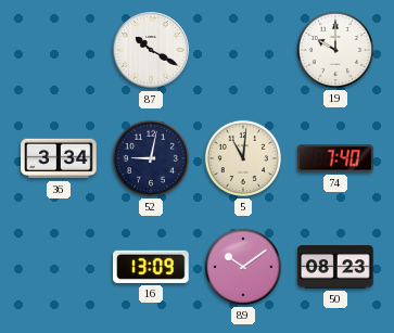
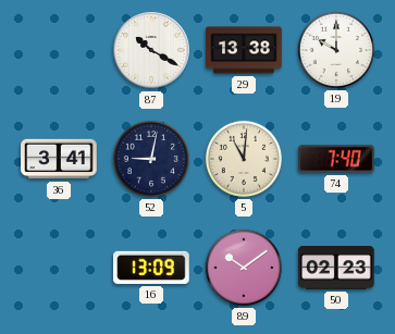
29: none -> 13:38
36: 3:34 -> 3:41
50: 08:23 -> 02:23
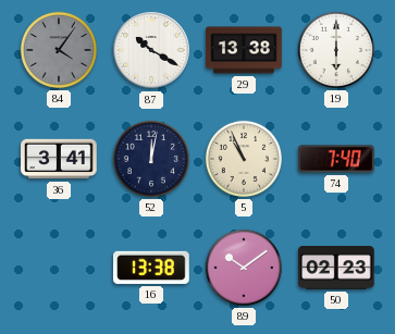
84: none -> 4:06
19: 10:00 -> 6:00
52: 9:02 -> 12:02
5: 11:01 -> 10:56
16: 13:09 -> 13:38
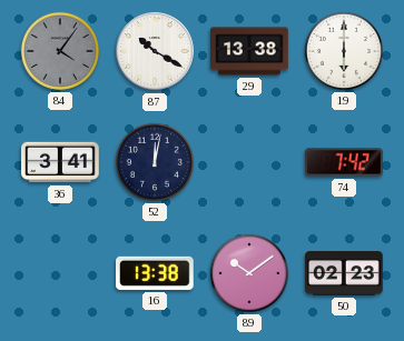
5: 10:56 -> none
74: 7:40 -> 7:42
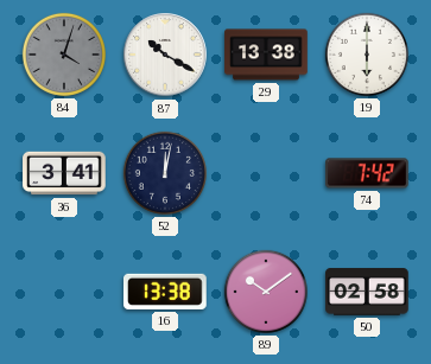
84: 4:06 -> 4:03
50: 02:23 -> 02:58
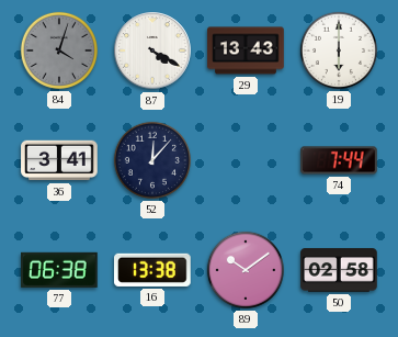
87: 10:20 -> 4:20
29: 13:38 -> 13:43
52: 12:02 -> 12:07
74: 7:42 -> 7:44
77: none -> 06:38
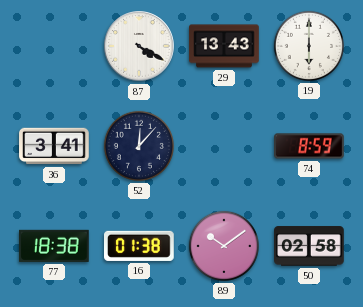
84: 4:03 -> none
74: 7:44 -> 8:59
77: 06:38 -> 18:38
16: 13:38 -> 01:38
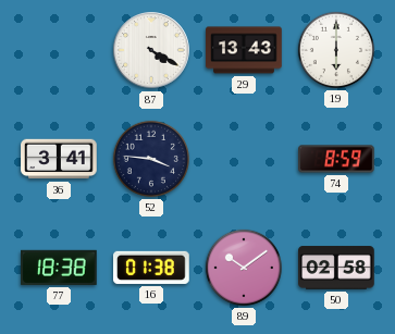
52: 12:07 -> 3:46
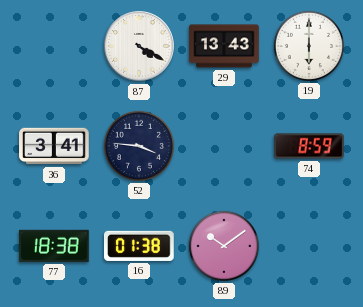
50: 02:58 -> none
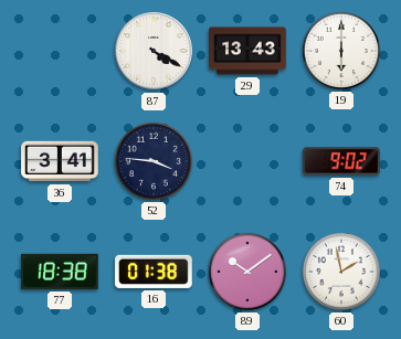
74: 8:59 -> 9:02
60: none -> 1:58
